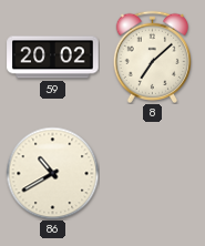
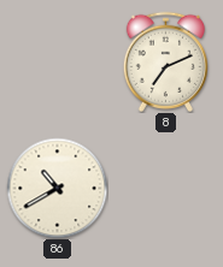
59: 20:02 -> none
8: 7:08 -> 7:11
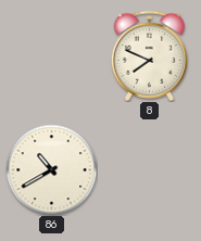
8: 7:11 -> 7:49
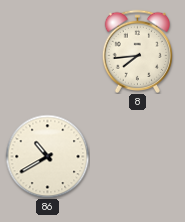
8: 7:49 -> 7:44
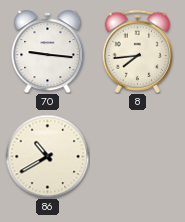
70: none -> 9:16
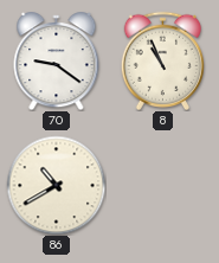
70: 9:16 -> 9:21
8: 7:44 -> 10:56
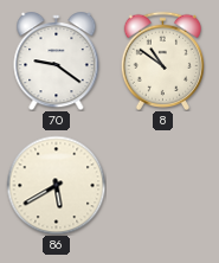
8: 10:56 -> 10:51
86: 10:40 -> 5:40
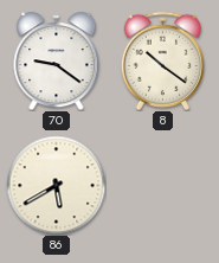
8: 10:51 -> 10:21
